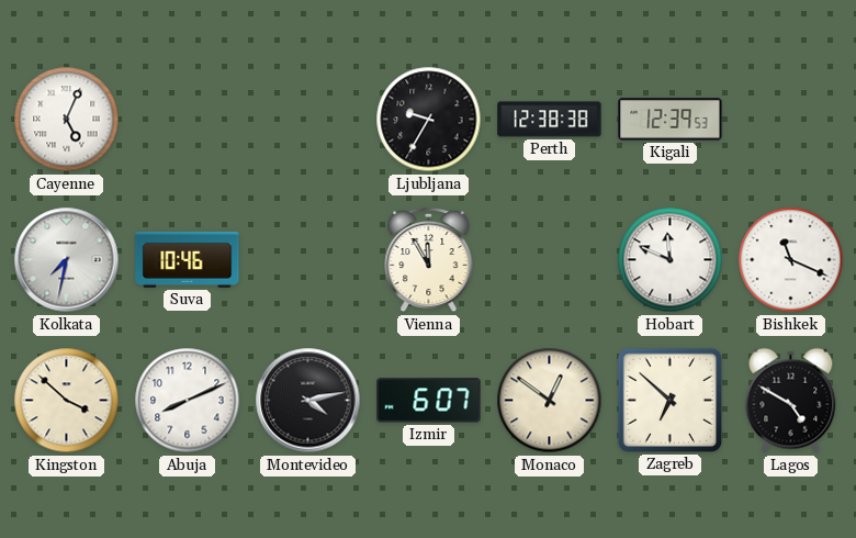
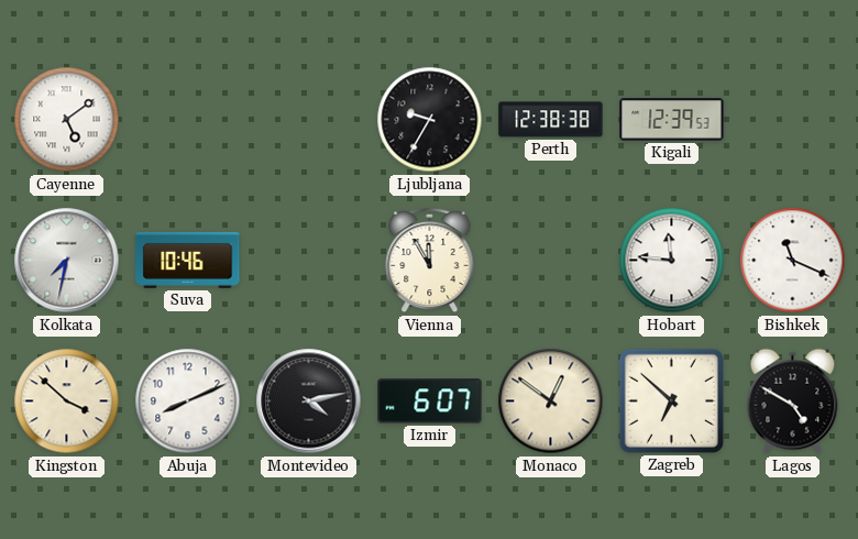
Cayenne: 5:04 -> 5:09
Hobart: 11:49 -> 11:46
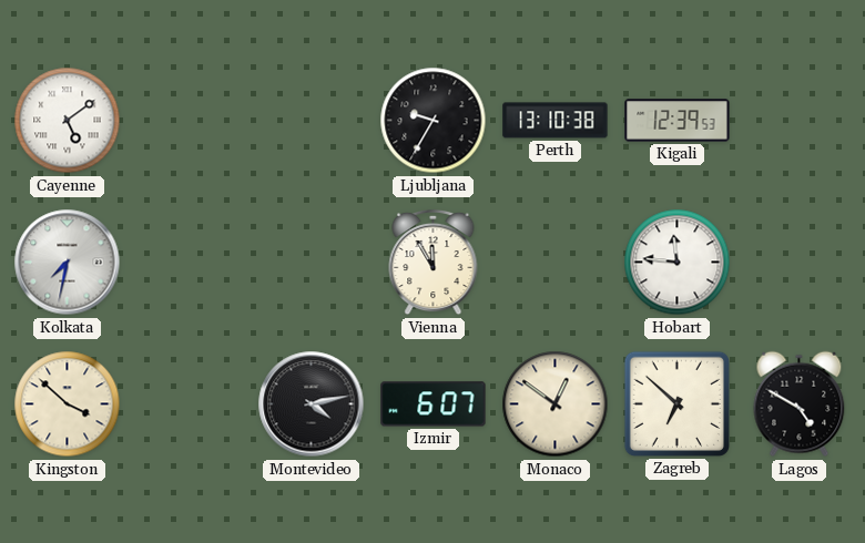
Perth: 12:38 -> 13:10
Suva: 10:46 -> none
Bishkek: 11:19 -> none
Abuja: 8:11 -> none
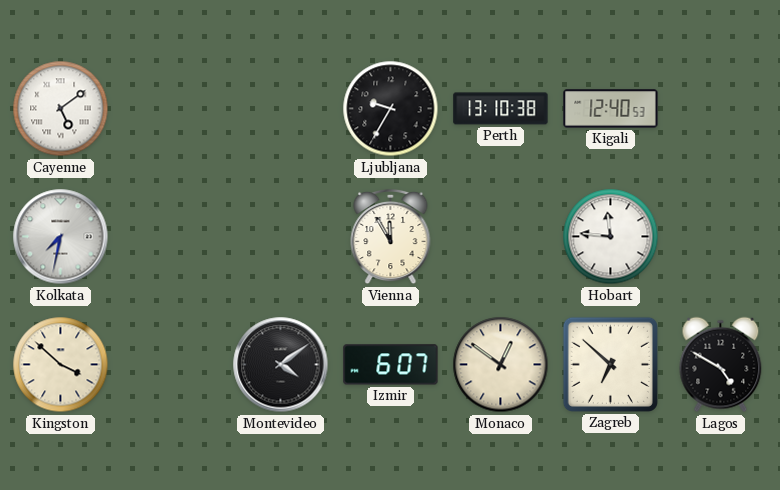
Kigali: 12:39 -> 12:40
Montevideo: 4:13 -> 4:09
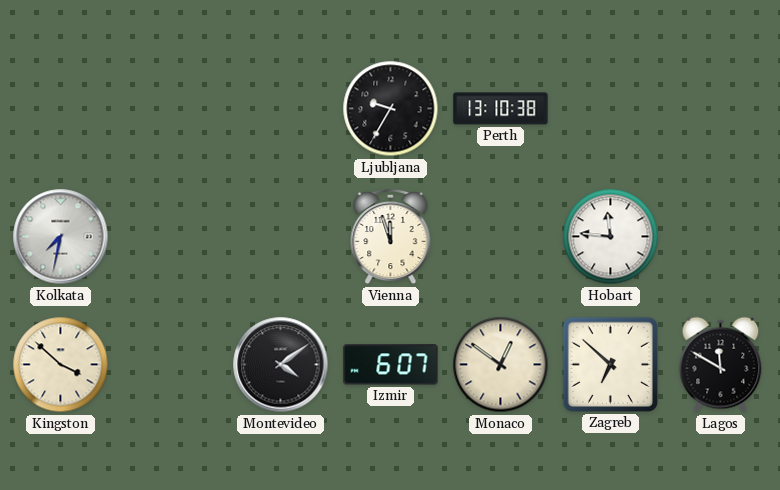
Cayenne: 5:09 -> none
Kigali: 12:40 -> none
Vienna: 11:55 -> 11:57
Lagos: 4:50 -> 11:50
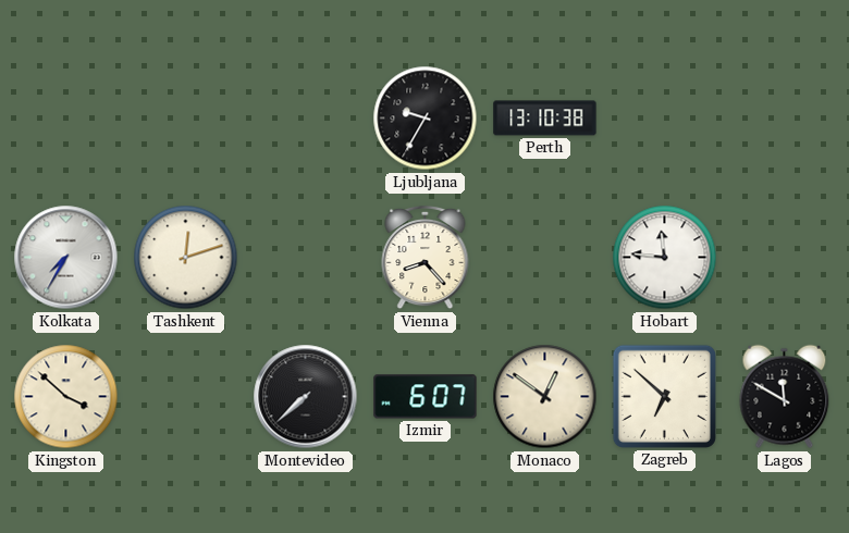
Kolkata: 7:32 -> 7:35
Tashkent: none -> 12:12
Vienna: 11:57 -> 8:23
Montevideo: 4:09 -> 7:38
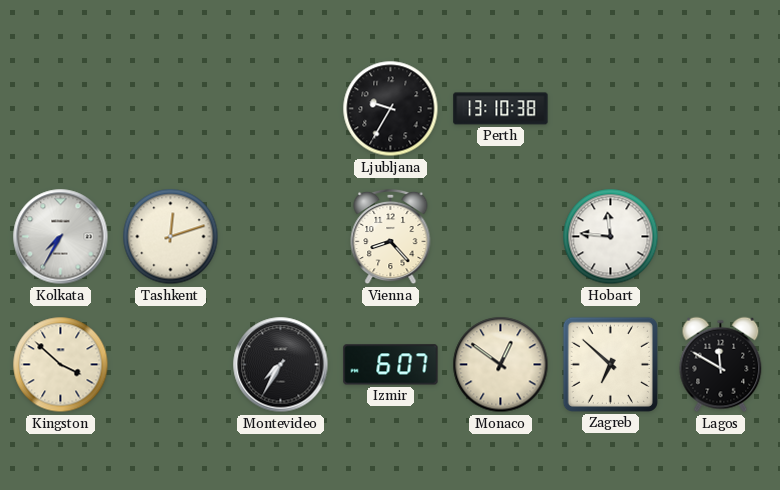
Montevideo: 7:38 -> 7:35
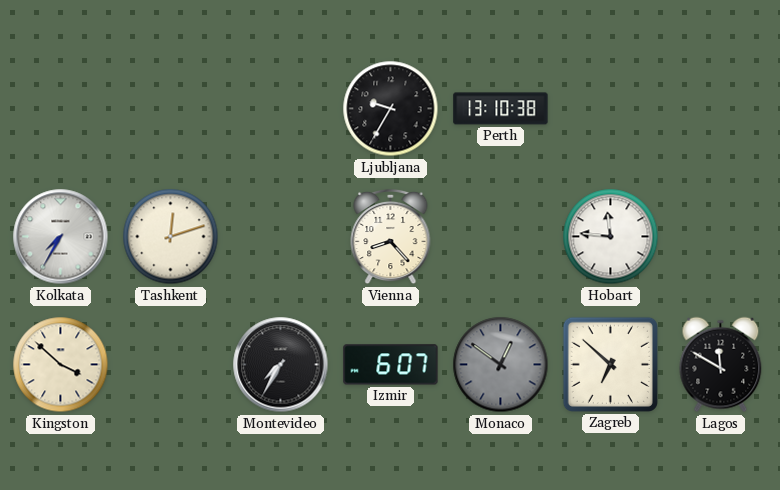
Monaco dial: cream -> grey
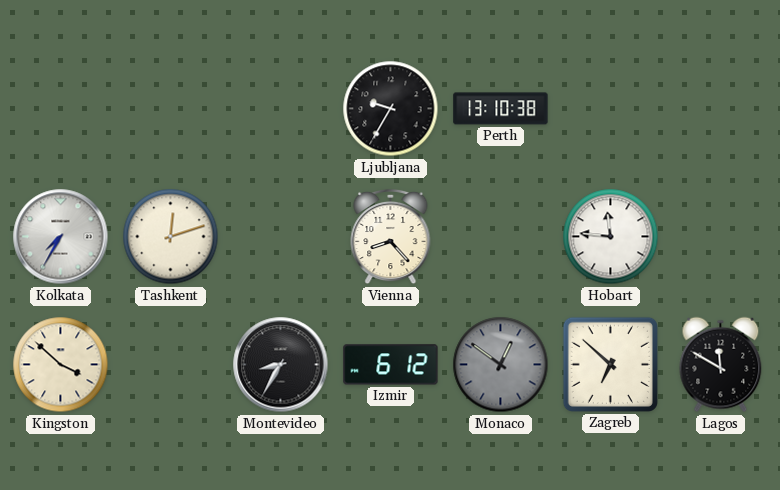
Montevideo: 7:35 -> 8:35
Izmir: 6:07 -> 6:12
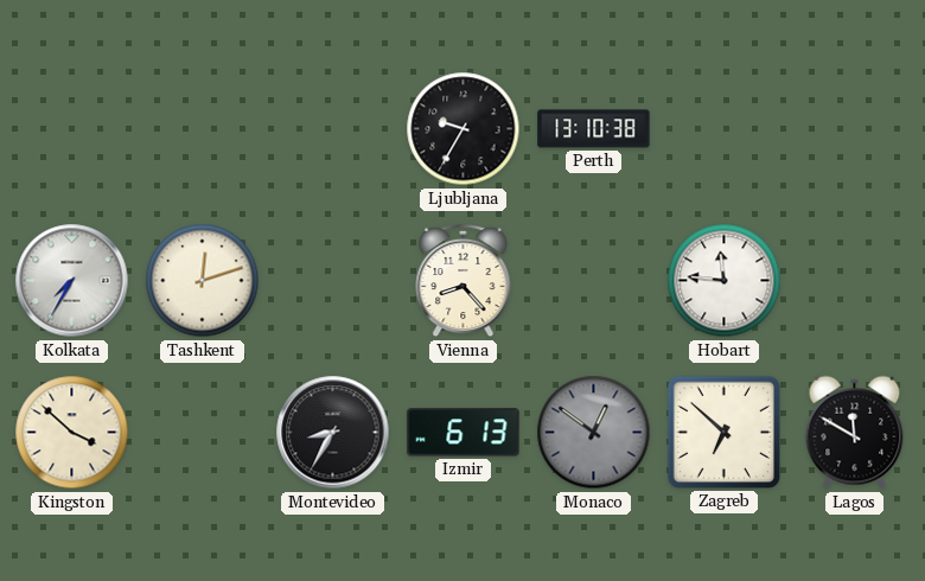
Izmir: 6:12 -> 6:13
